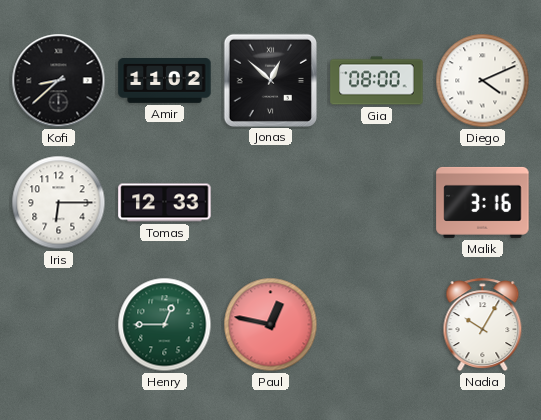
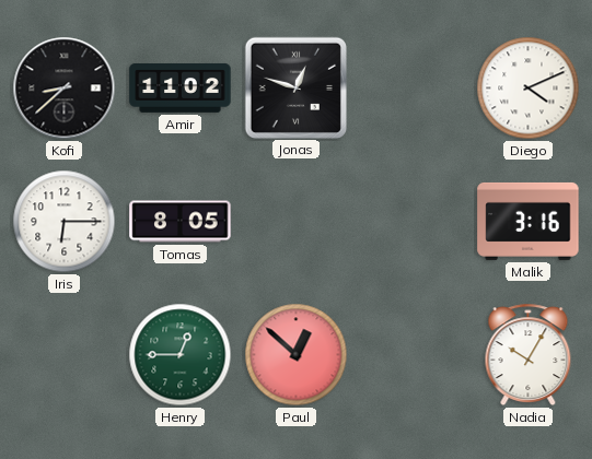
Jonas: 12:52 -> 12:48
Gia: 08:00 -> none
Tomas: 12:33 -> 8:05
Paul: 12:47 -> 12:52
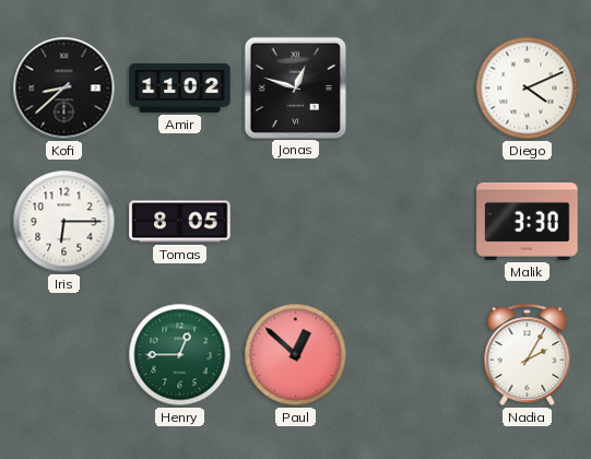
Malik: 3:16 -> 3:30
Nadia: 10:05 -> 2:05
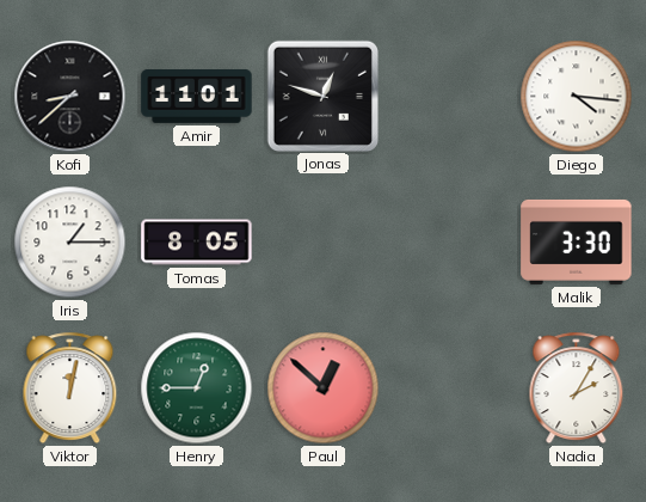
Amir: 11:02 -> 11:01
Diego: 4:11 -> 4:16
Iris: 6:15 -> 1:15
Viktor: none -> 12:02
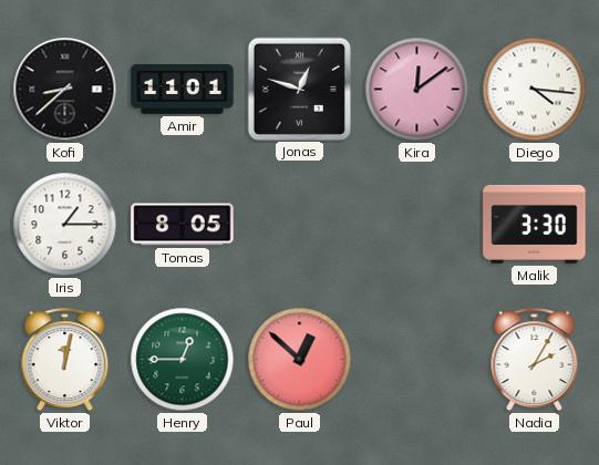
Kira: none -> 12:09
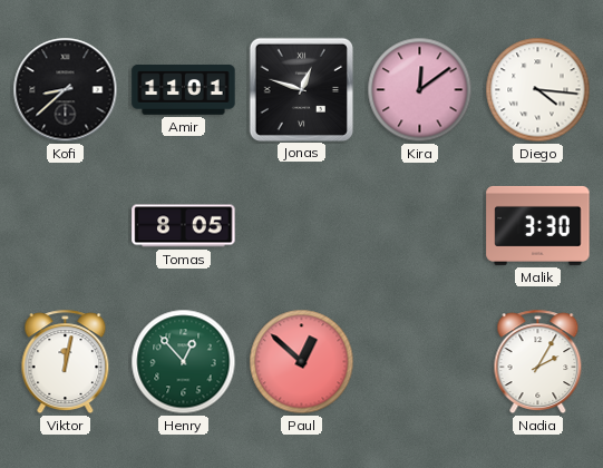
Iris: 1:15 -> none
Henry: 12:45 -> 12:53
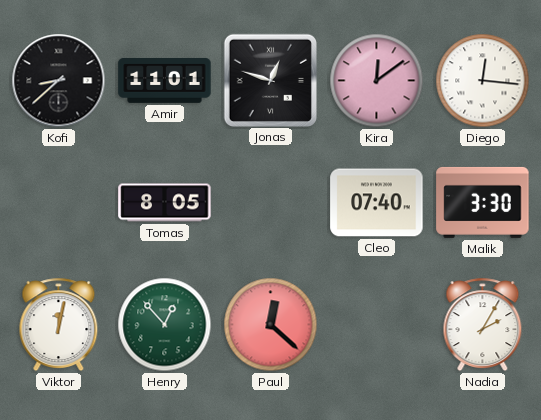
Diego: 4:16 -> 12:16
Cleo: none -> 07:40
Paul: 12:52 -> 12:22
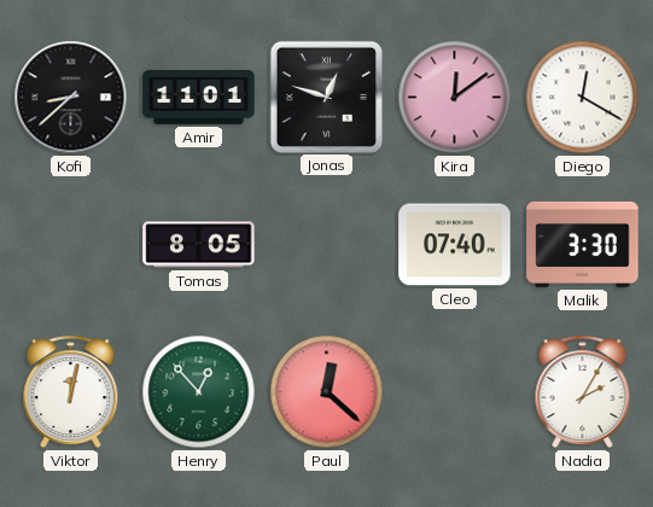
Diego: 12:16 -> 12:20
